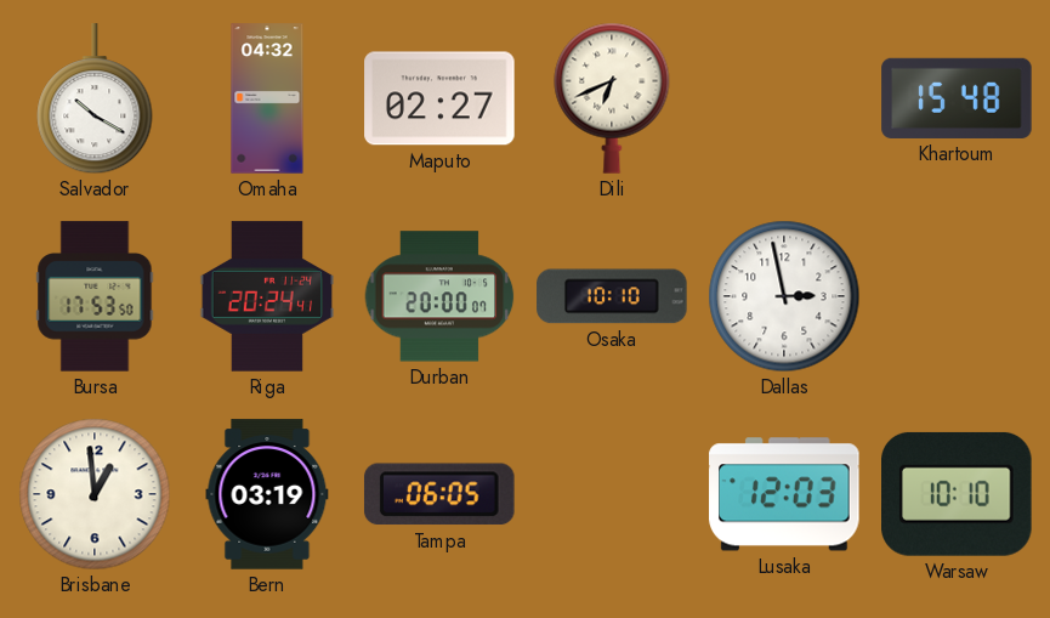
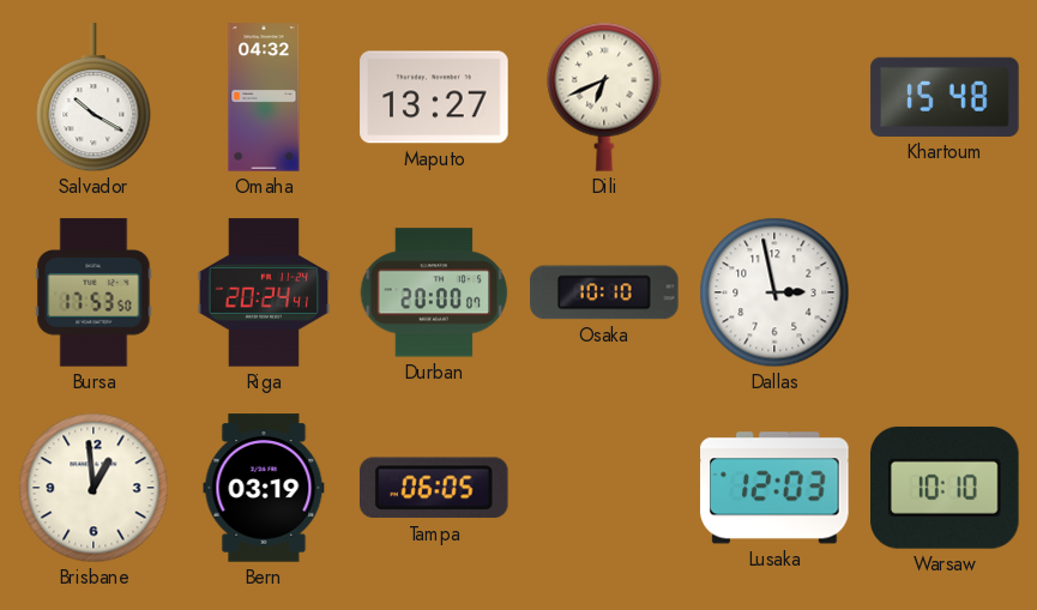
Maputo: 02:27 -> 13:27
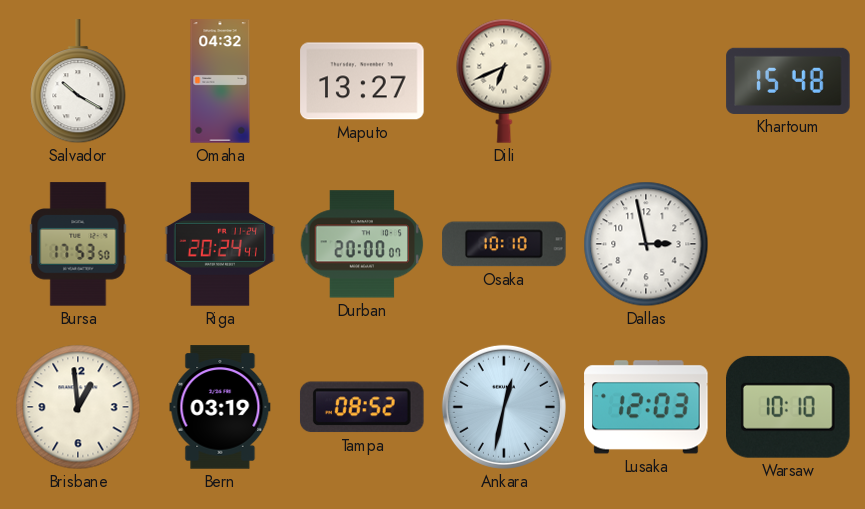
Tampa: 06:05 -> 08:52
Ankara: none -> 12:32
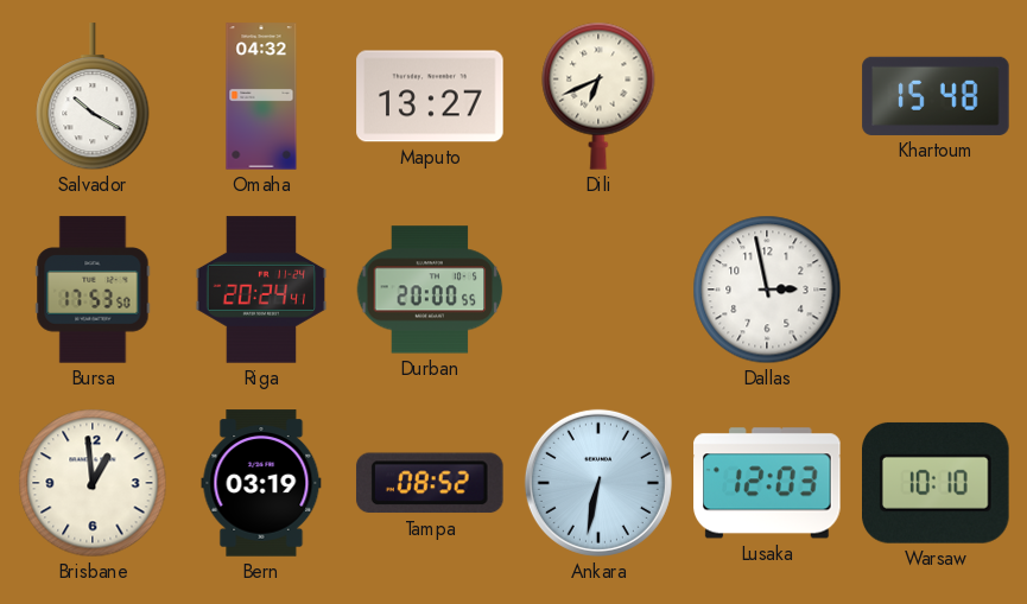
Durban: 20:00:07 -> 20:00:55
Osaka: 10:10 -> none
Ankara: 12:32 -> 6:32
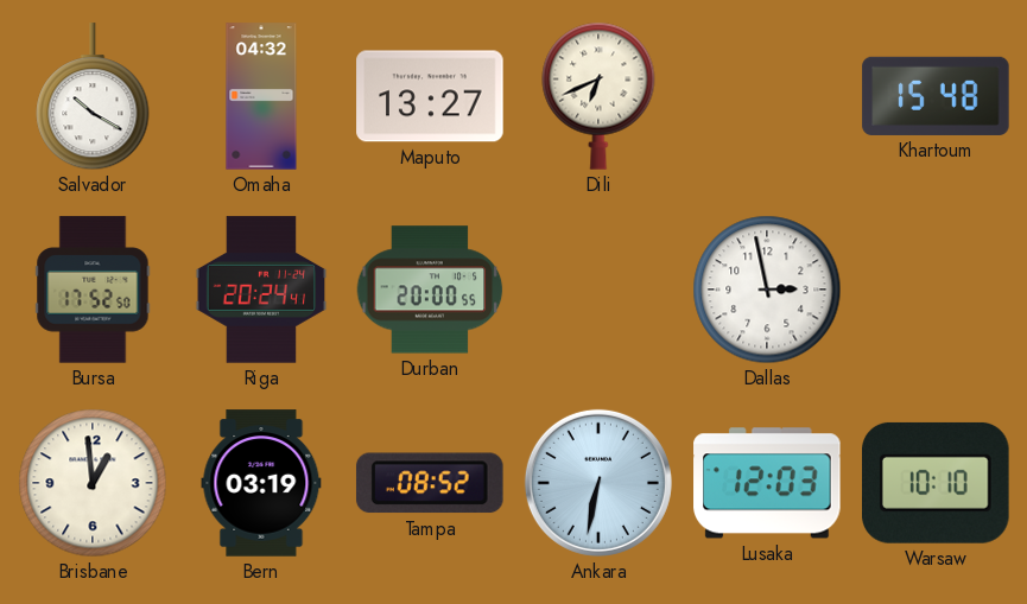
Bursa: 17:53 -> 17:52
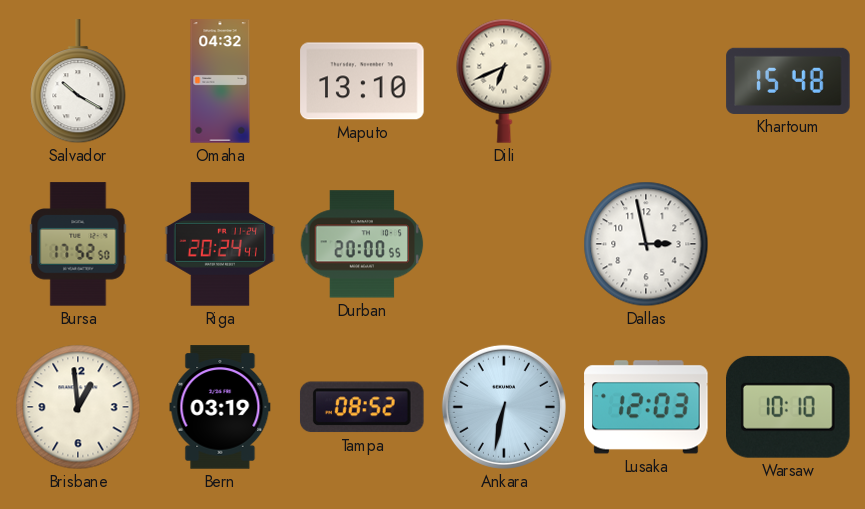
Maputo: 13:27 -> 13:10
